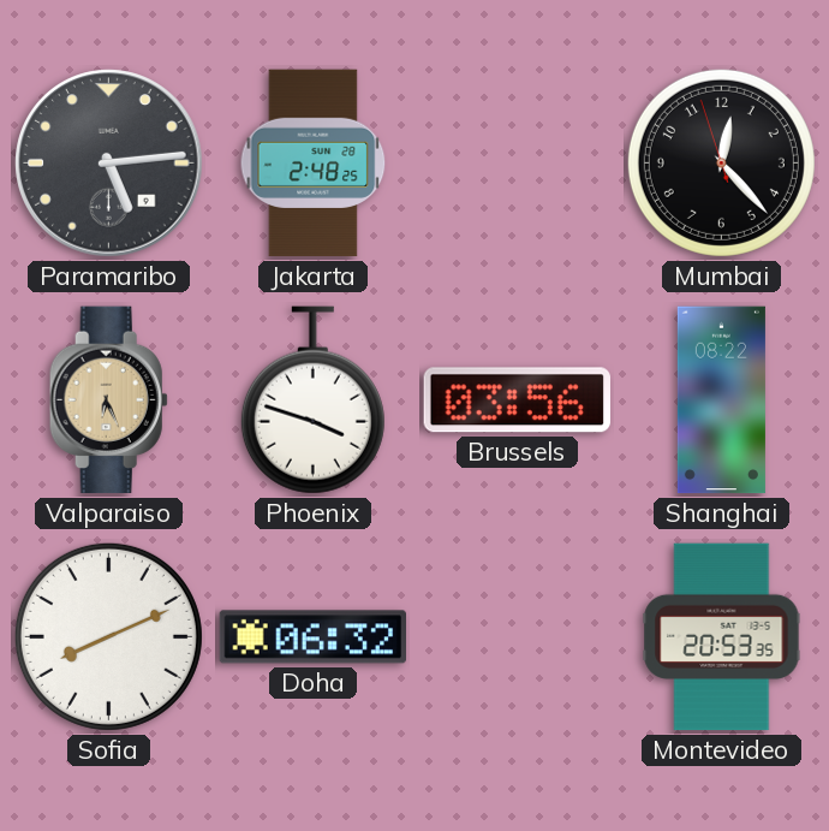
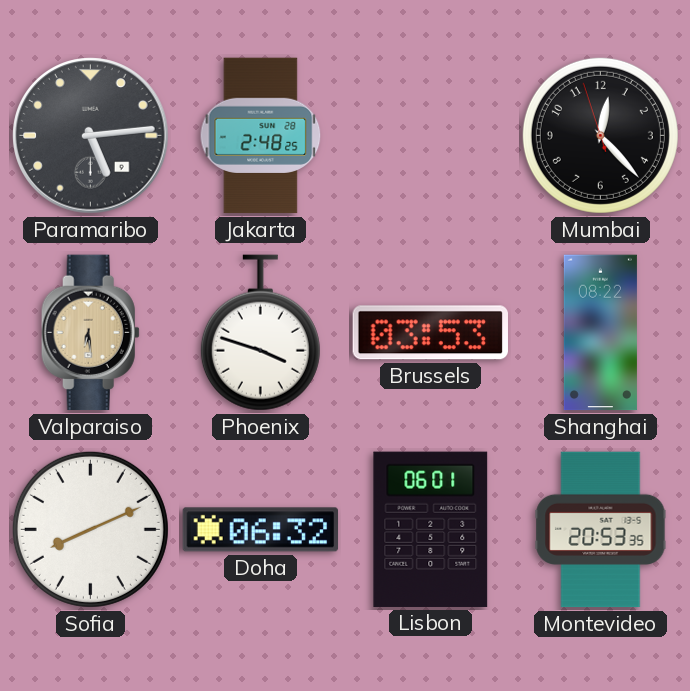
Valparaiso: 6:26 -> 6:29
Brussels: 03:56 -> 03:53
Lisbon: none -> 06:01
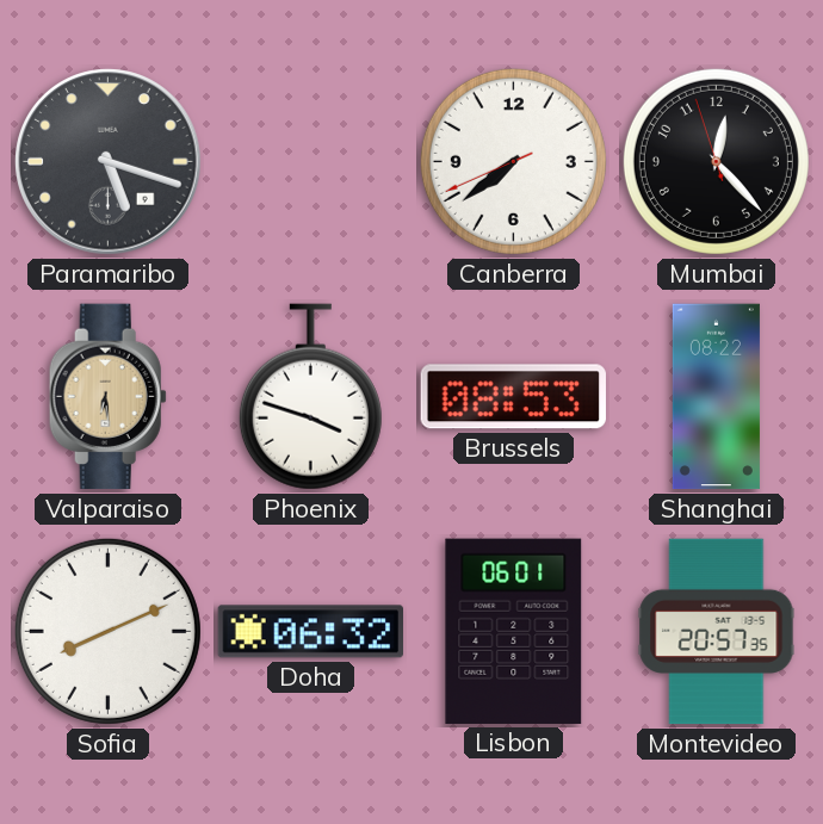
Paramaribo: 5:14 -> 5:18
Jakarta: 2:48 -> none
Canberra: none -> 7:38
Brussels: 03:53 -> 08:53
Montevideo: 20:53 -> 20:57
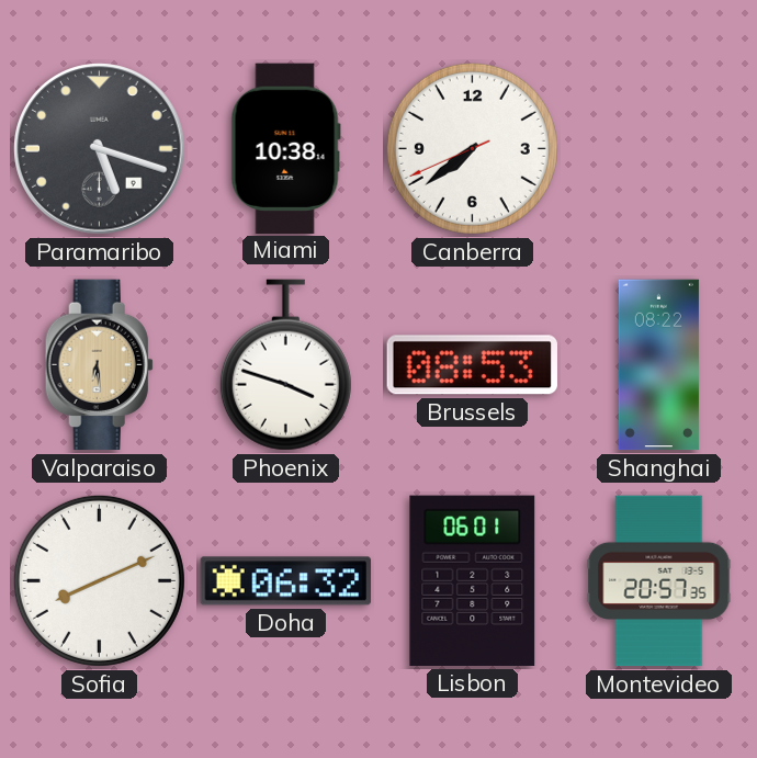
Miami: none -> 10:38
Mumbai: 12:22 -> none
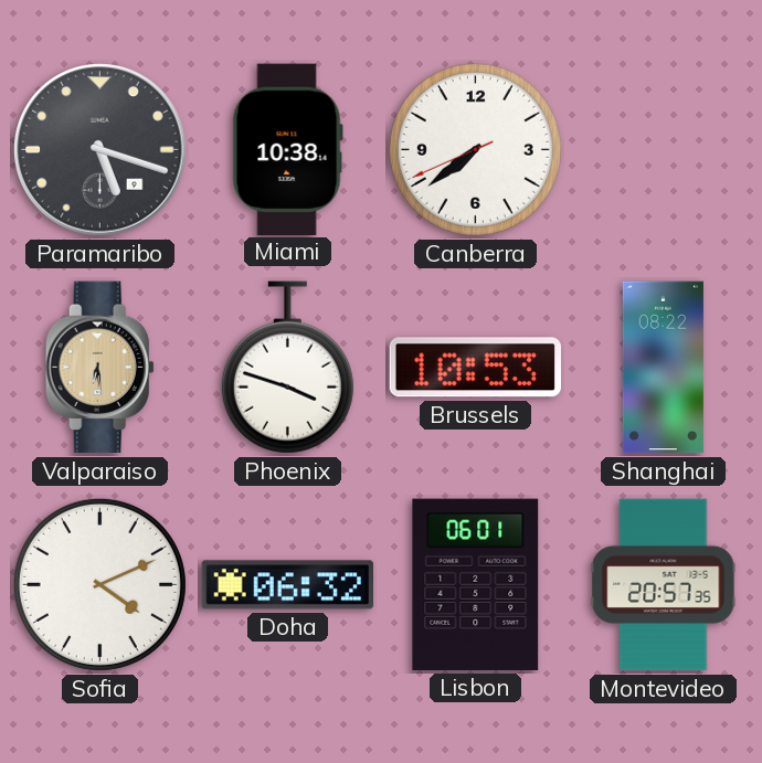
Brussels: 08:53 -> 10:53
Sofia: 8:11 -> 4:11
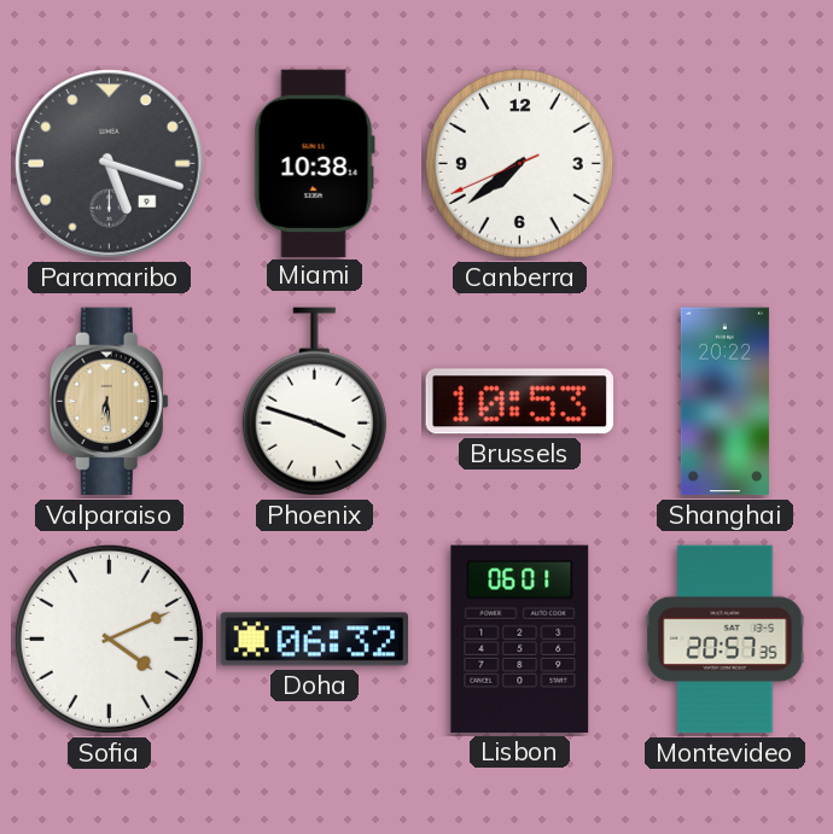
Shanghai: 08:22 -> 20:22
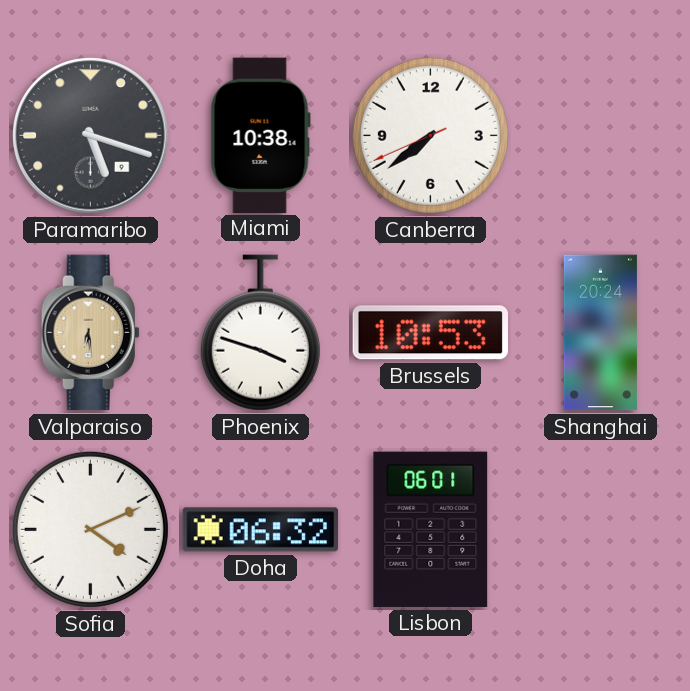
Shanghai: 20:22 -> 20:24
Montevideo: 20:57 -> none
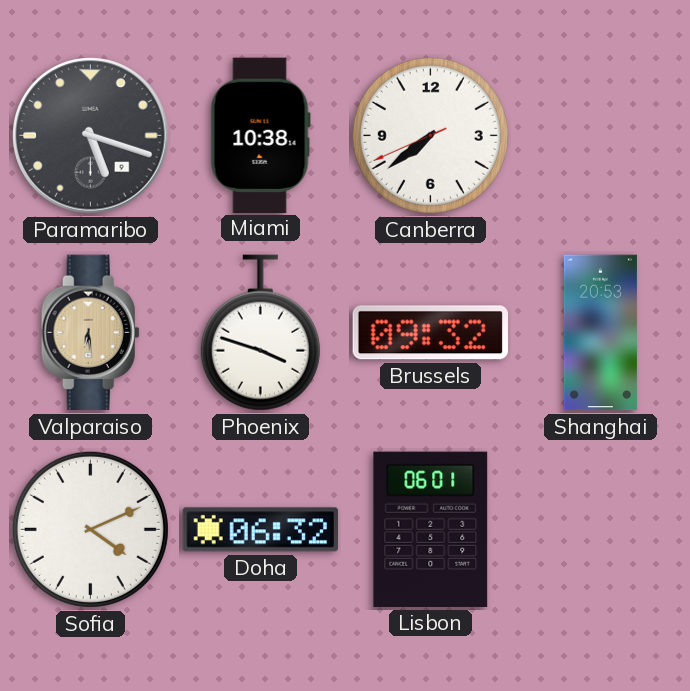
Brussels: 10:53 -> 09:32
Shanghai: 20:24 -> 20:53
